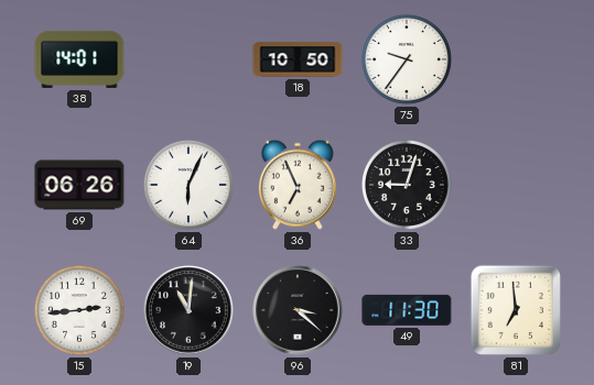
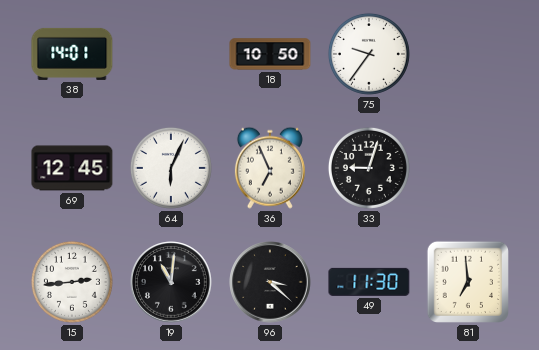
69: 06:26 -> 12:45
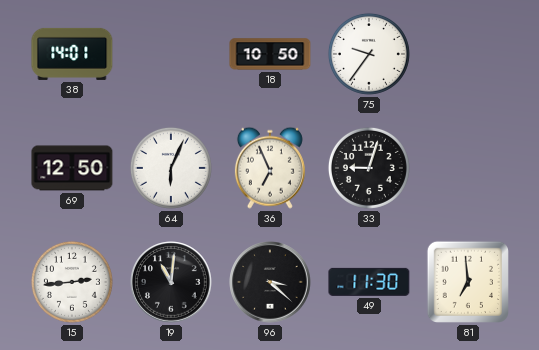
69: 12:45 -> 12:50
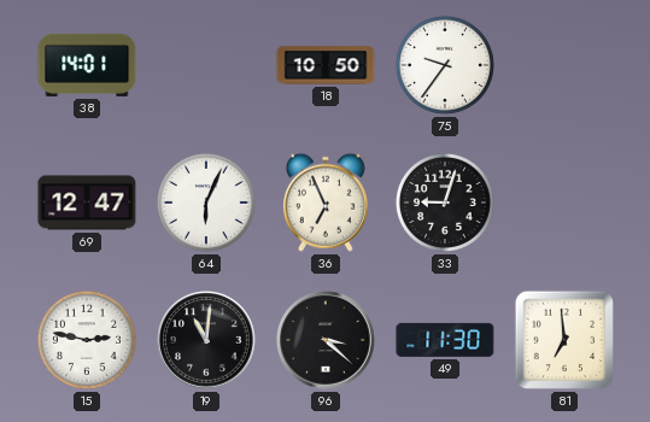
69: 12:50 -> 12:47
15: 2:44 -> 2:47
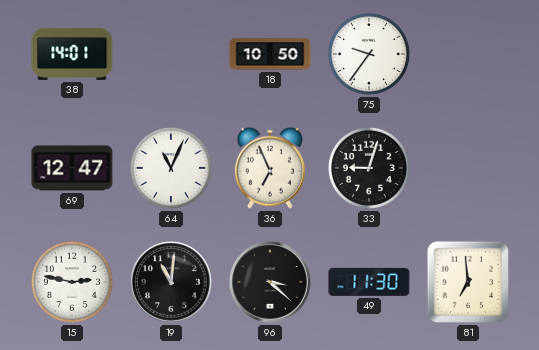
64: 6:04 -> 11:04
